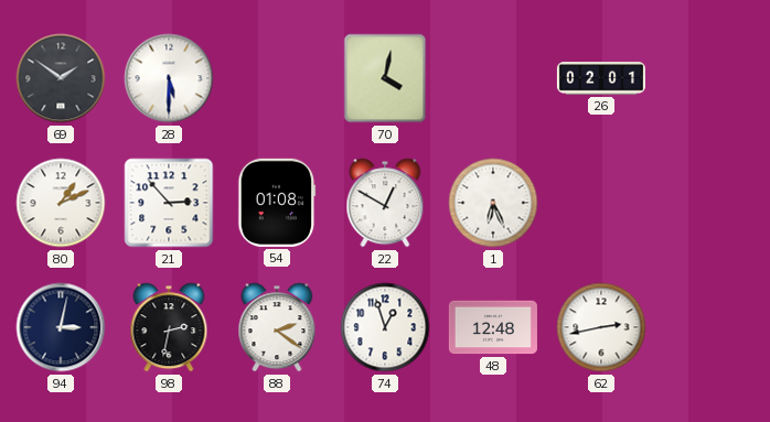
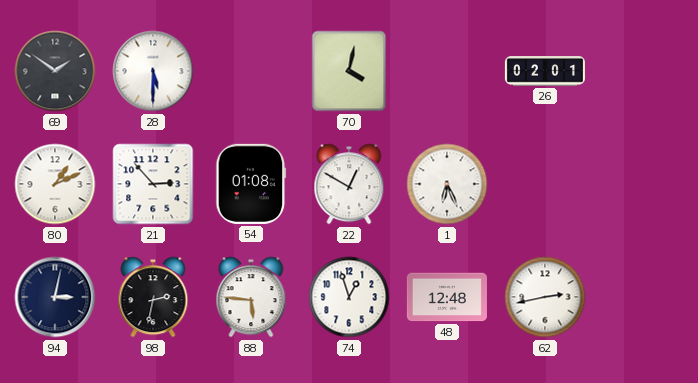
88: 2:21 -> 5:46
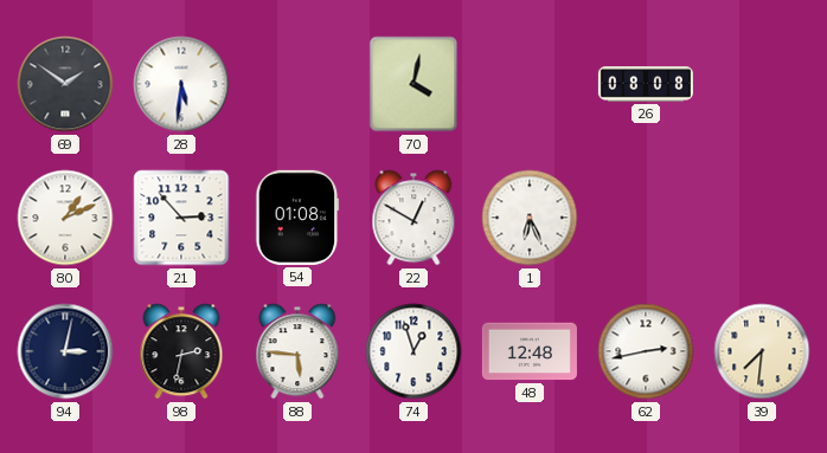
28: 5:30 -> 5:31
26: 02:01 -> 08:08
39: none -> 7:31
